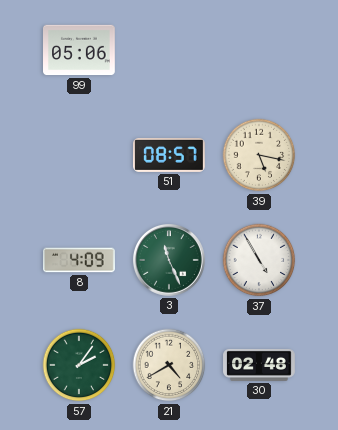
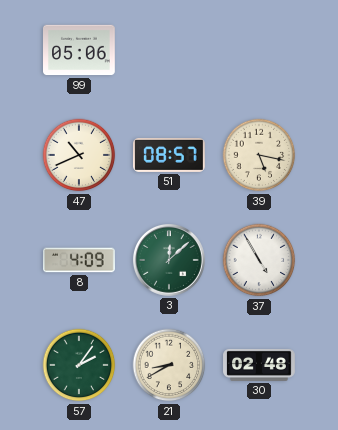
47: none -> 10:41
3: 11:26 -> 12:08
21: 4:40 -> 8:40
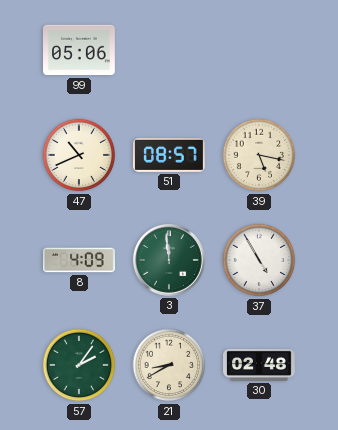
3: 12:08 -> 11:59
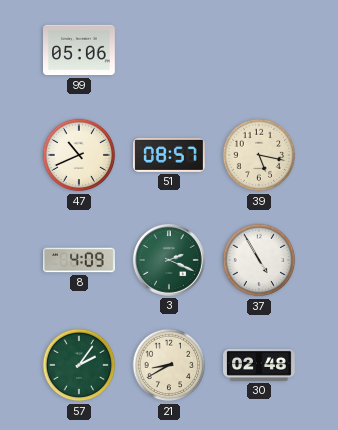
3: 11:59 -> 2:19
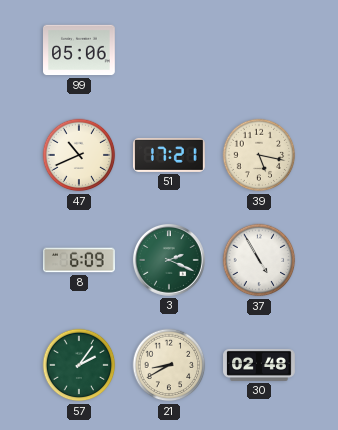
51: 08:57 -> 17:21
8: 4:09 -> 6:09
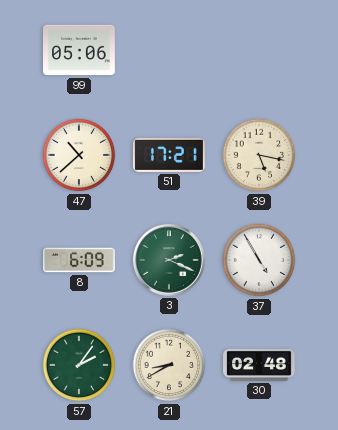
47: 10:41 -> 10:38
